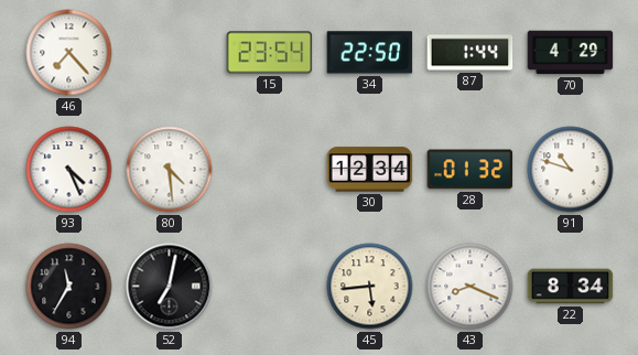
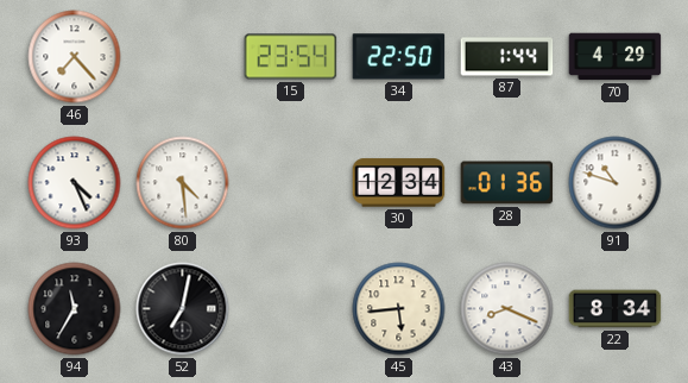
28: 01:32 -> 01:36
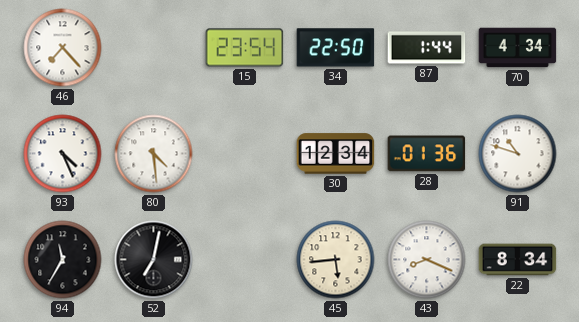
70: 4:29 -> 4:34
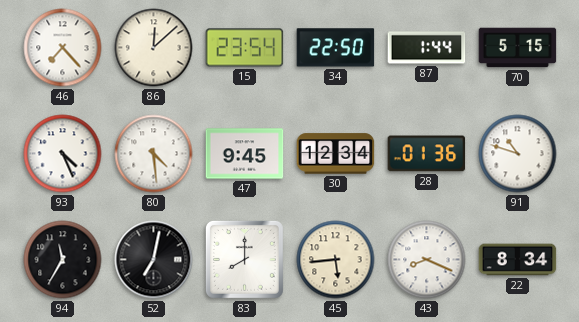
86: none -> 12:08
70: 4:34 -> 5:15
47: none -> 9:45
83: none -> 8:00
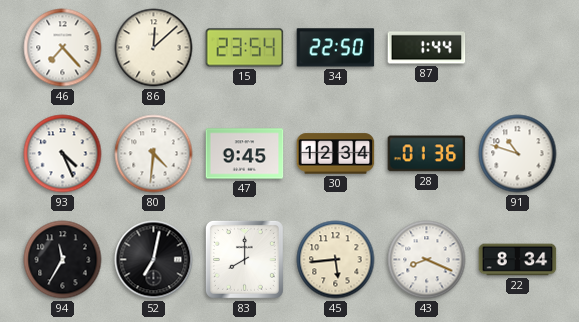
70: 5:15 -> none
80: 4:29 -> 4:31
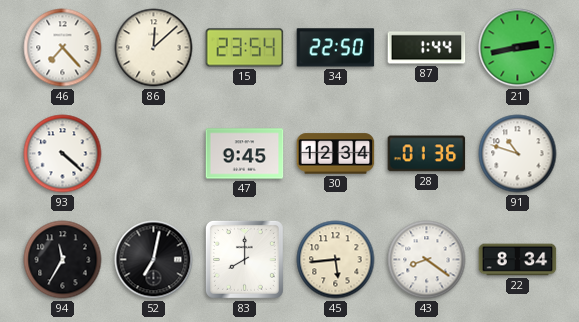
21: none -> 2:43
93: 4:26 -> 4:22
80: 4:31 -> none
43: 8:19 -> 8:21
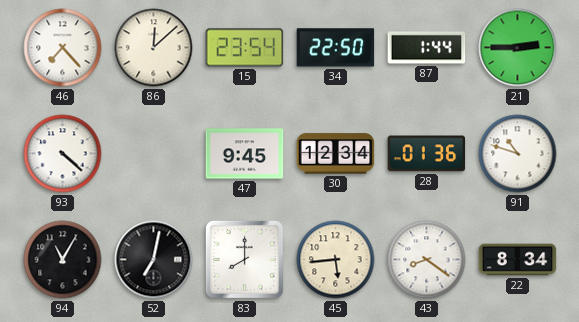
21: 2:43 -> 2:45
94: 11:35 -> 11:05
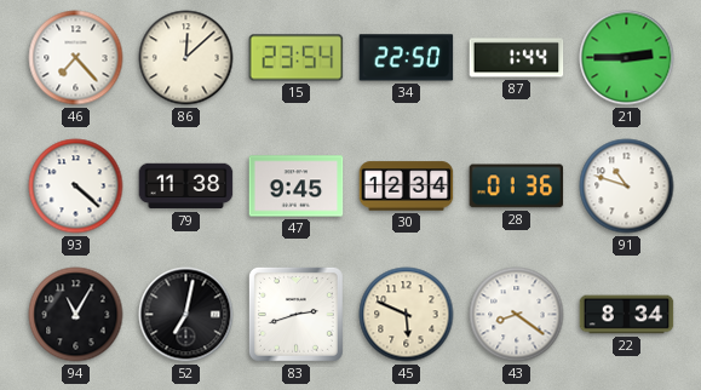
79: none -> 11:38
83: 8:00 -> 2:42
45: 5:44 -> 5:49
